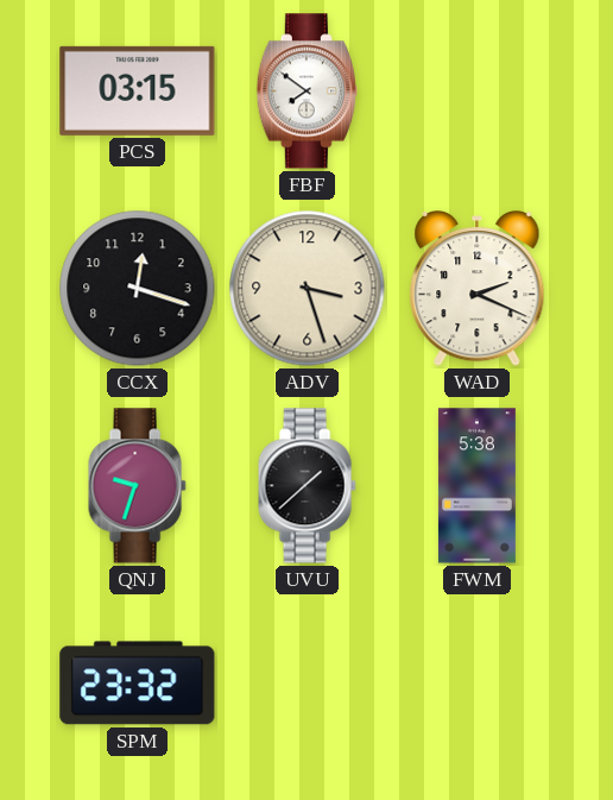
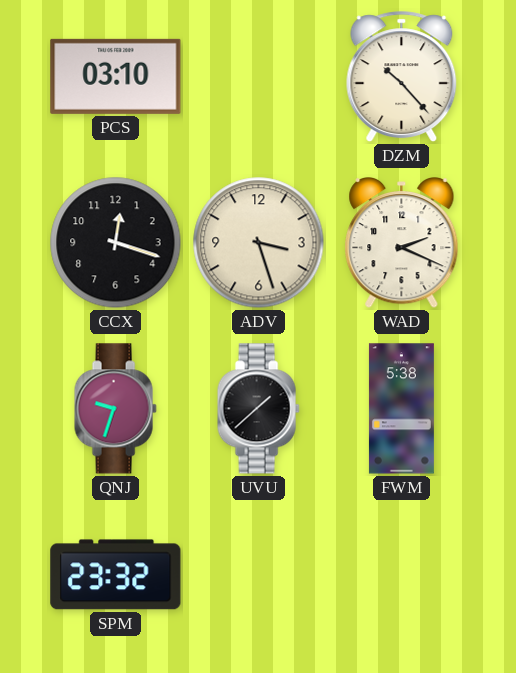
PCS: 03:15 -> 03:10
FBF: 7:51 -> none
DZM: none -> 10:23
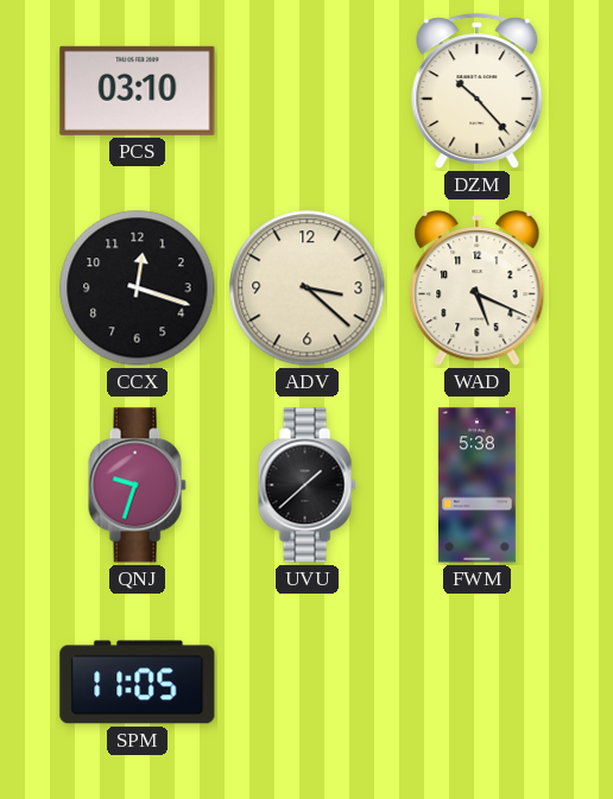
ADV: 3:27 -> 3:22
WAD: 2:19 -> 5:19
SPM: 23:32 -> 11:05
